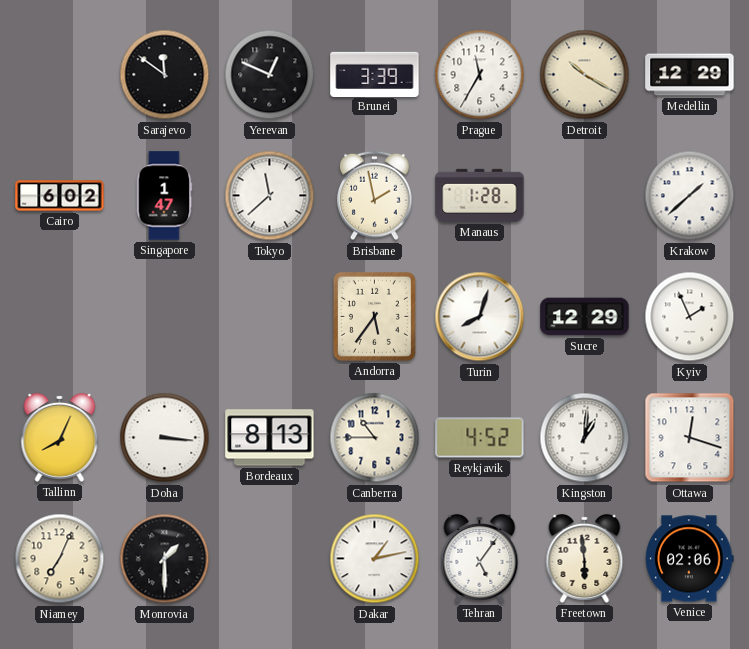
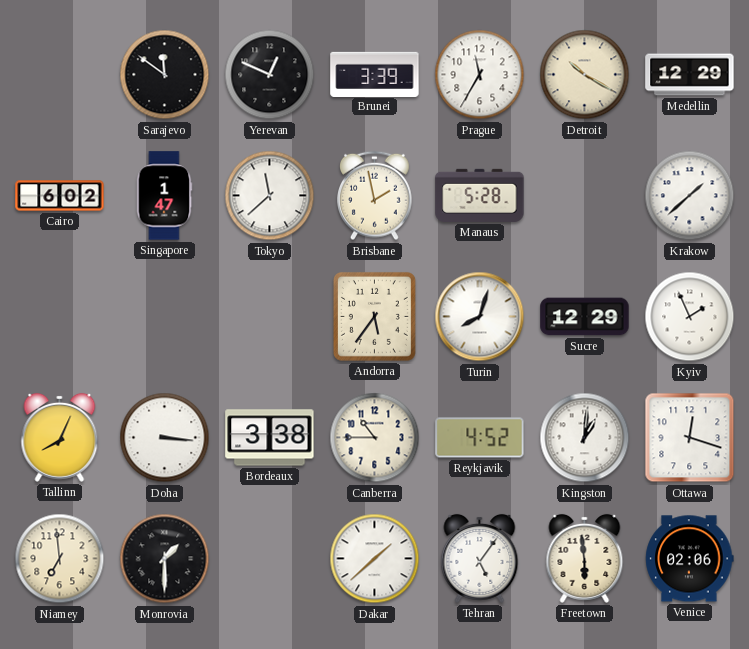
Manaus: 1:28 -> 5:28
Bordeaux: 8:13 -> 3:38
Niamey: 7:04 -> 6:59
Dakar: 1:13 -> 1:38
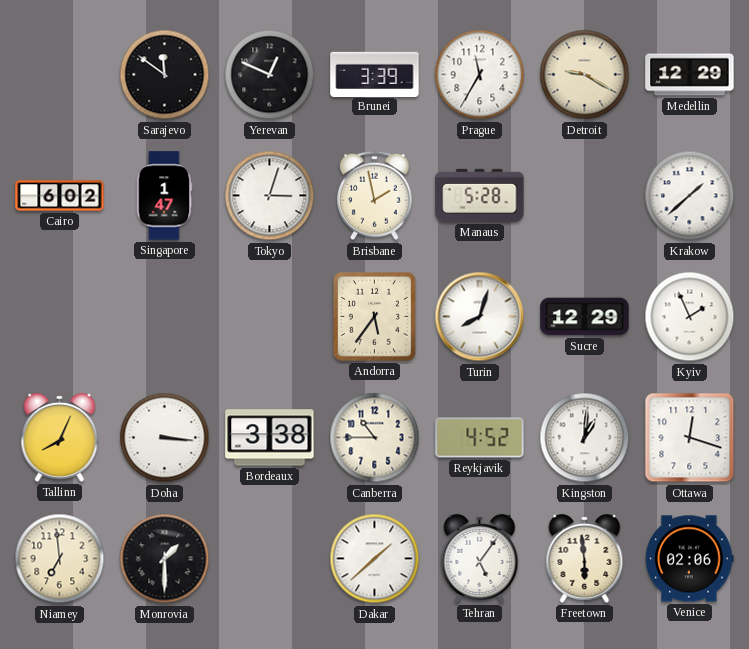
Detroit: 10:20 -> 9:20
Tokyo: 11:38 -> 3:03
